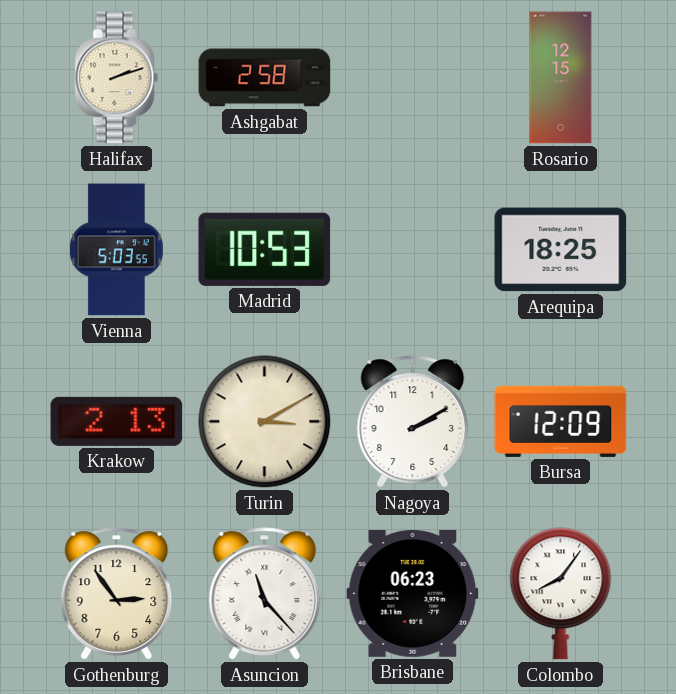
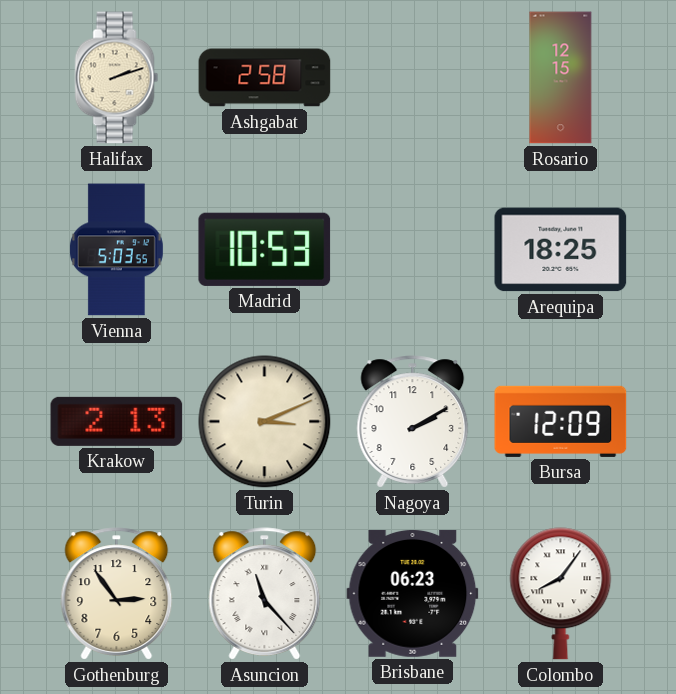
Turin: 3:10 -> 3:11
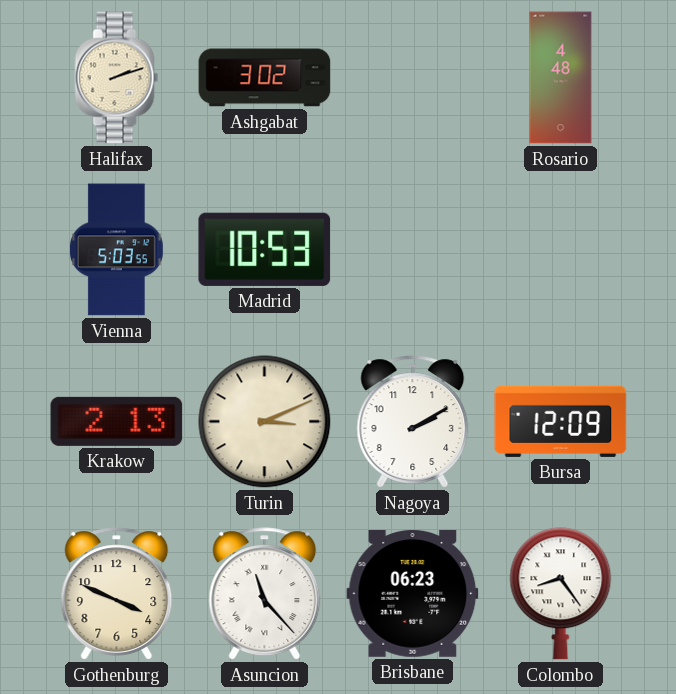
Ashgabat: 2:58 -> 3:02
Rosario: 12:15 -> 4:48
Arequipa: 18:25 -> none
Gothenburg: 2:54 -> 3:49
Colombo: 8:06 -> 8:24
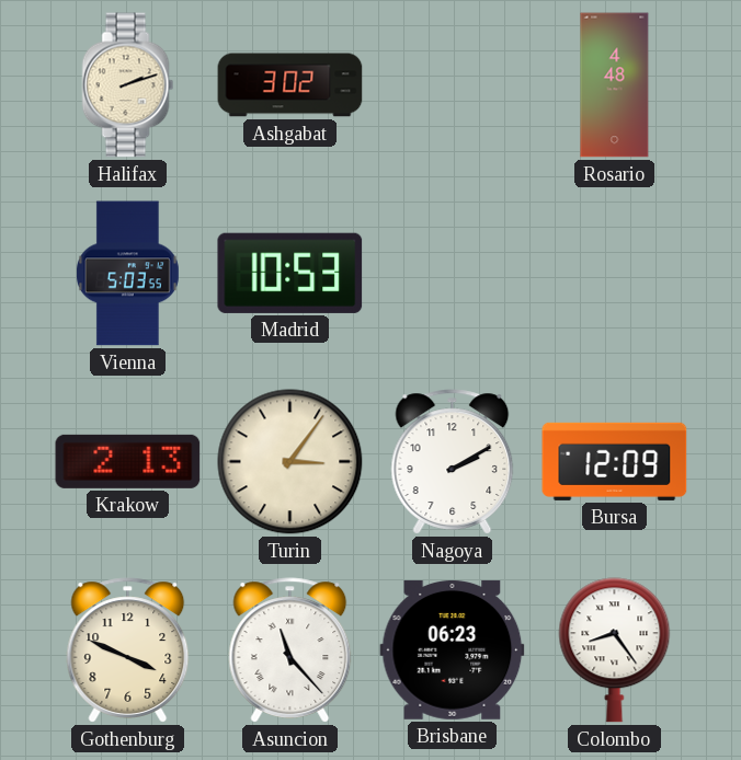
Turin: 3:11 -> 3:06
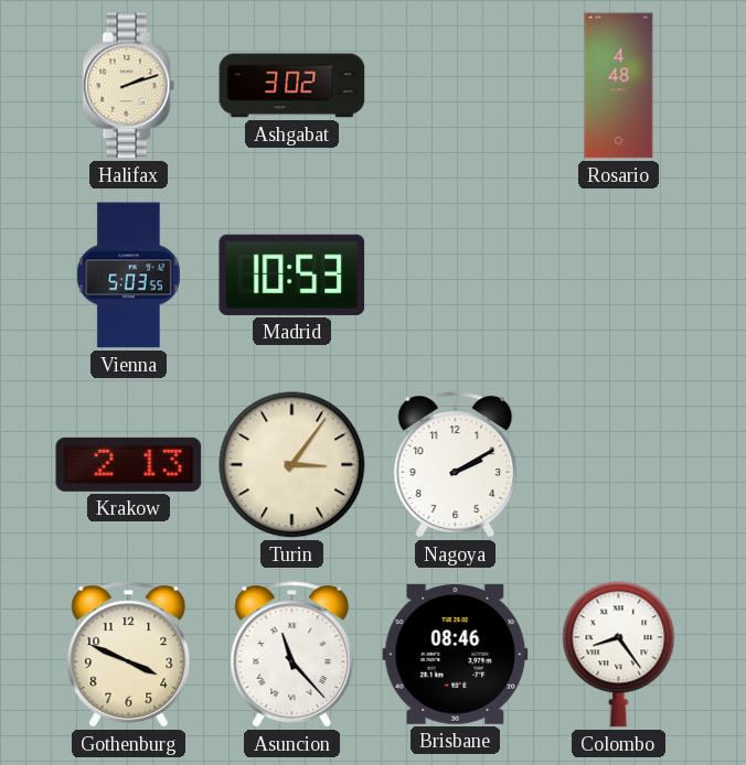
Bursa: 12:09 -> none
Brisbane: 06:23 -> 08:46
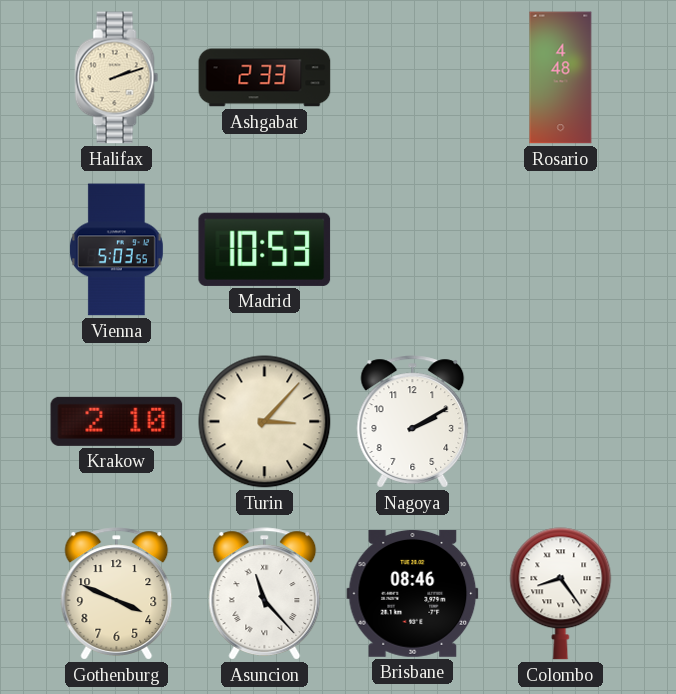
Ashgabat: 3:02 -> 2:33
Krakow: 2:13 -> 2:10
Turin: 3:06 -> 3:07
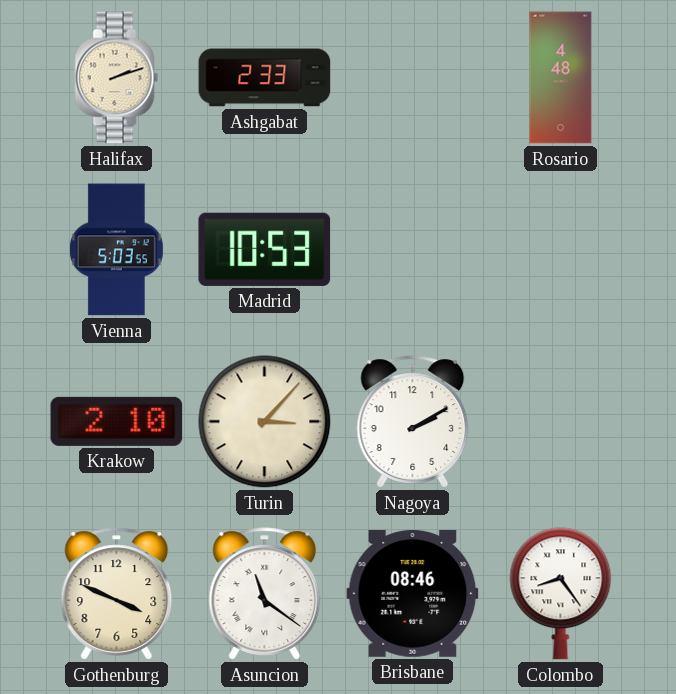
Asuncion: 11:23 -> 11:21
